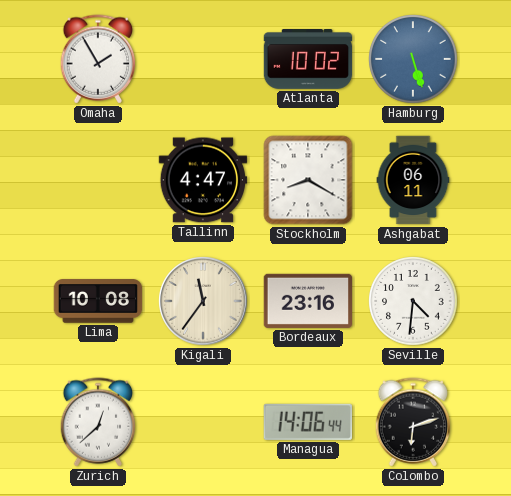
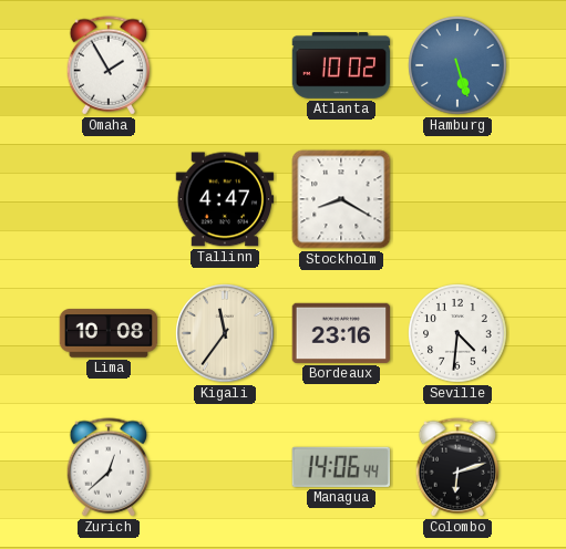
Ashgabat: 06:11 -> none
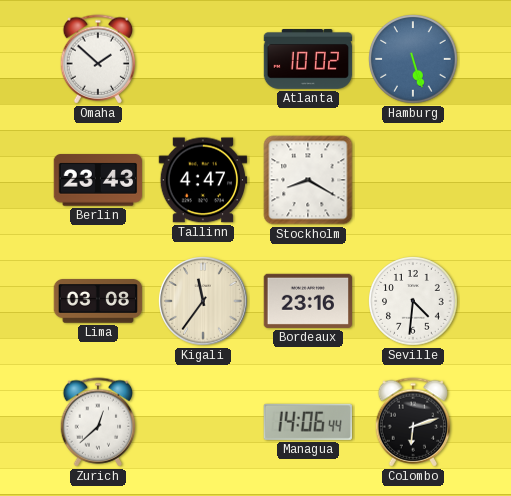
Omaha: 1:55 -> 1:52
Berlin: none -> 23:43
Lima: 10:08 -> 03:08
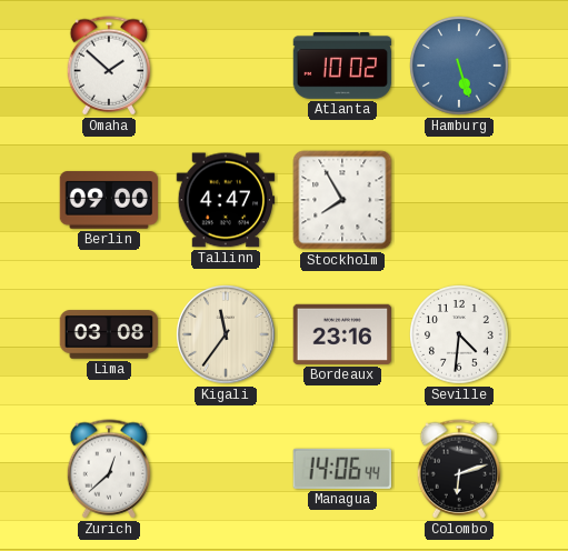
Berlin: 23:43 -> 09:00
Stockholm: 8:20 -> 7:55
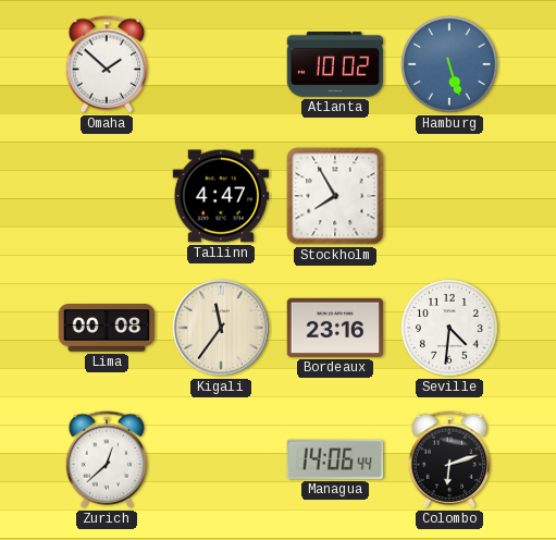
Berlin: 09:00 -> none
Lima: 03:08 -> 00:08
